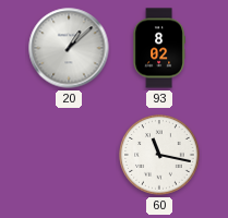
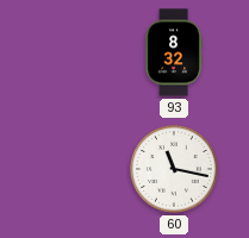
20: 1:08 -> none
93: 8:02 -> 8:32
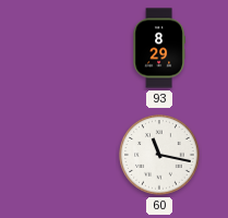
93: 8:32 -> 8:29
